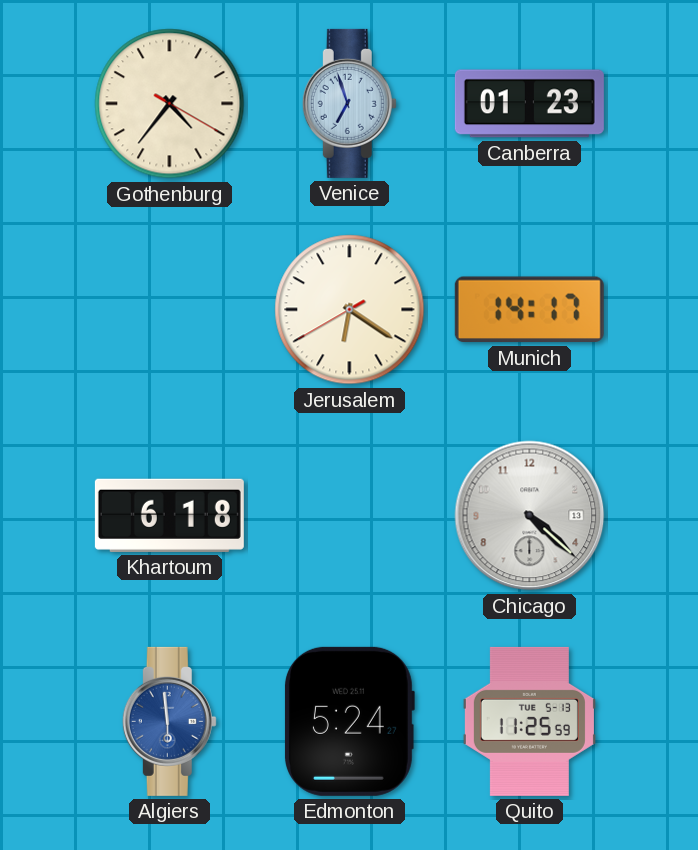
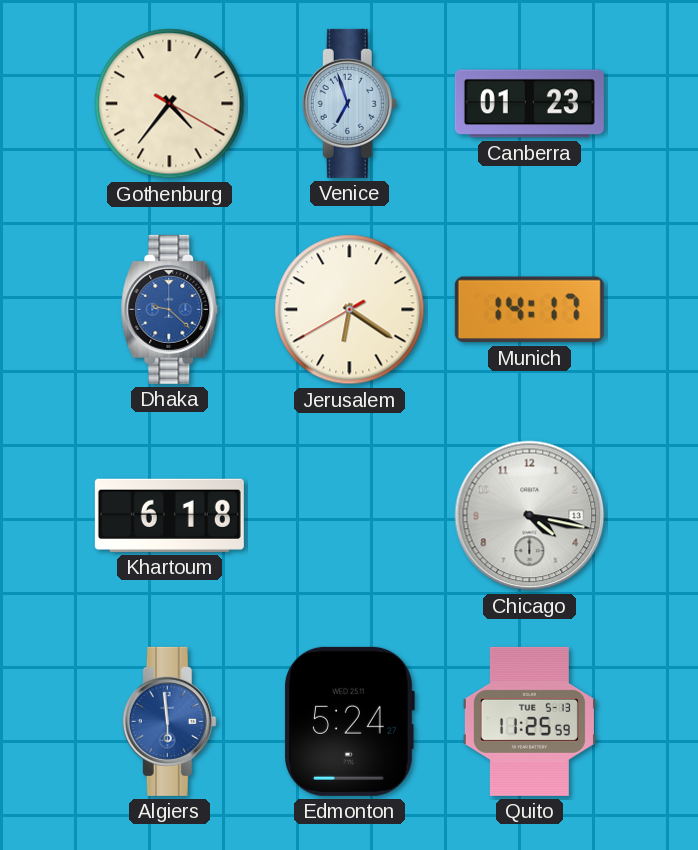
Dhaka: none -> 9:22
Chicago: 4:22 -> 4:17
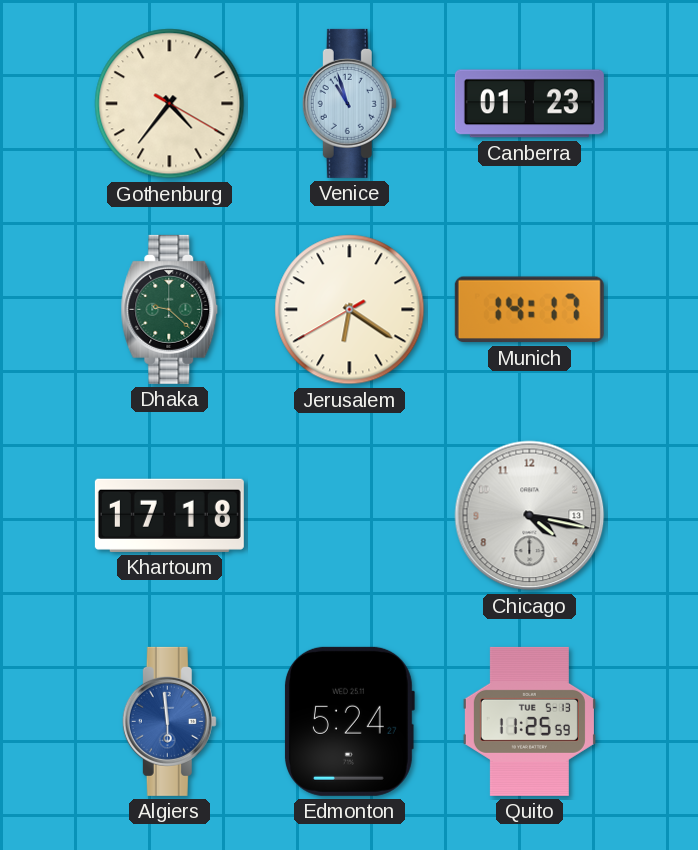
Venice: 6:57 -> 10:57
Dhaka dial: blue -> green
Khartoum: 6:18 -> 17:18
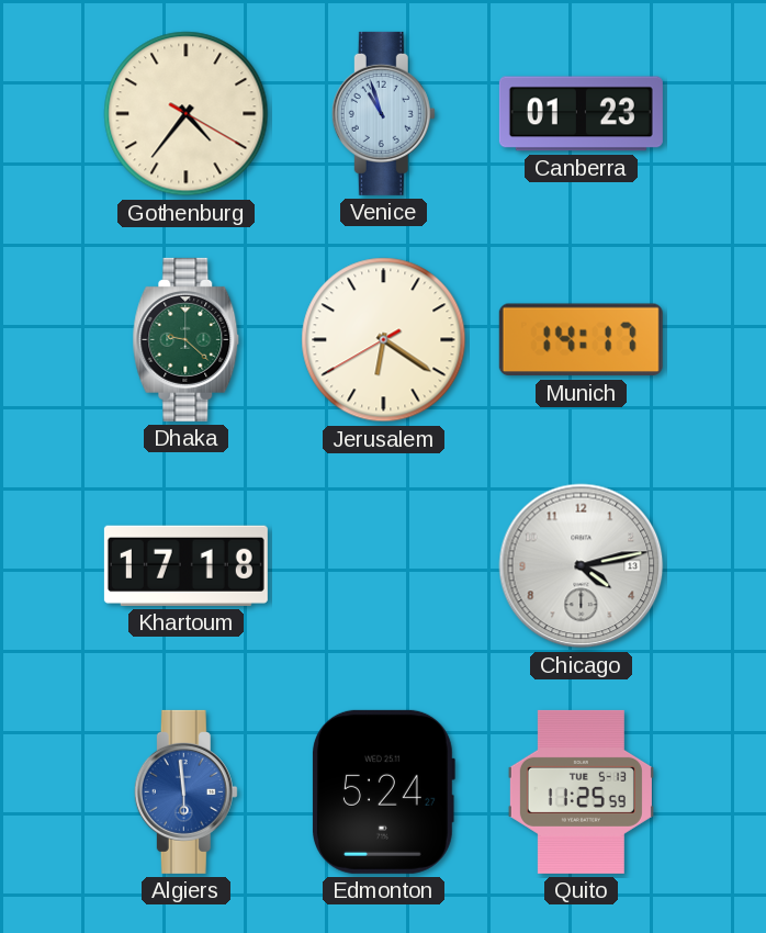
Chicago: 4:17 -> 4:13
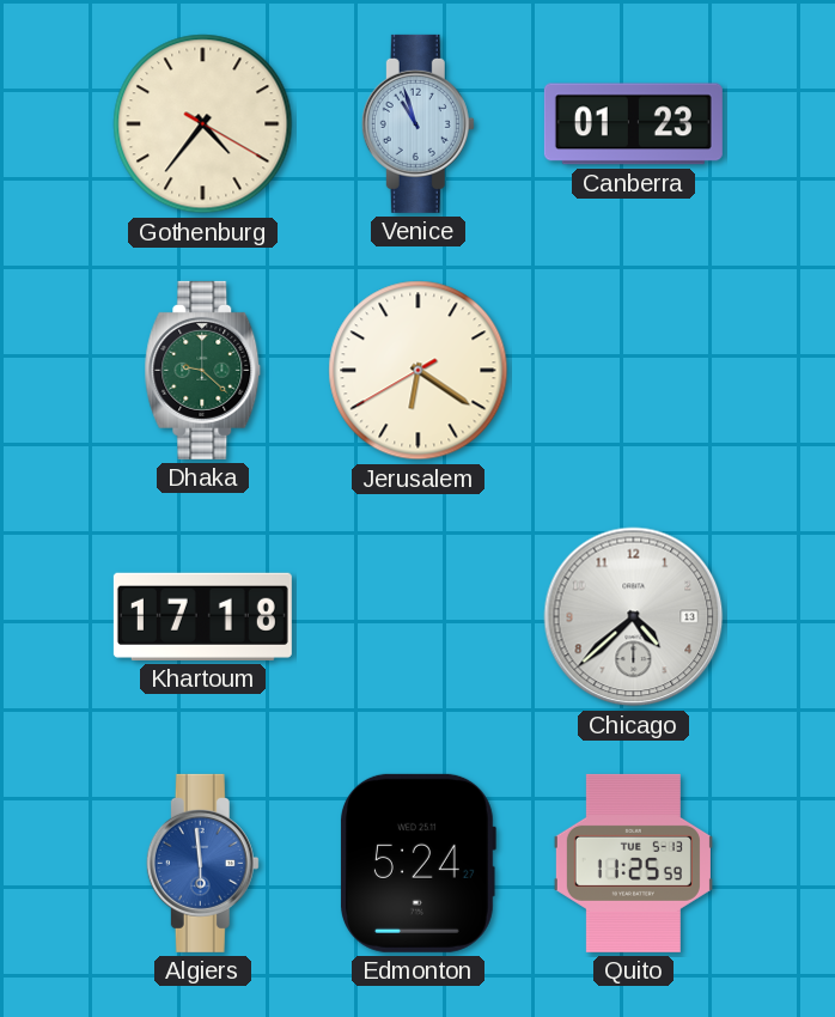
Munich: 14:17 -> none
Chicago: 4:13 -> 4:38
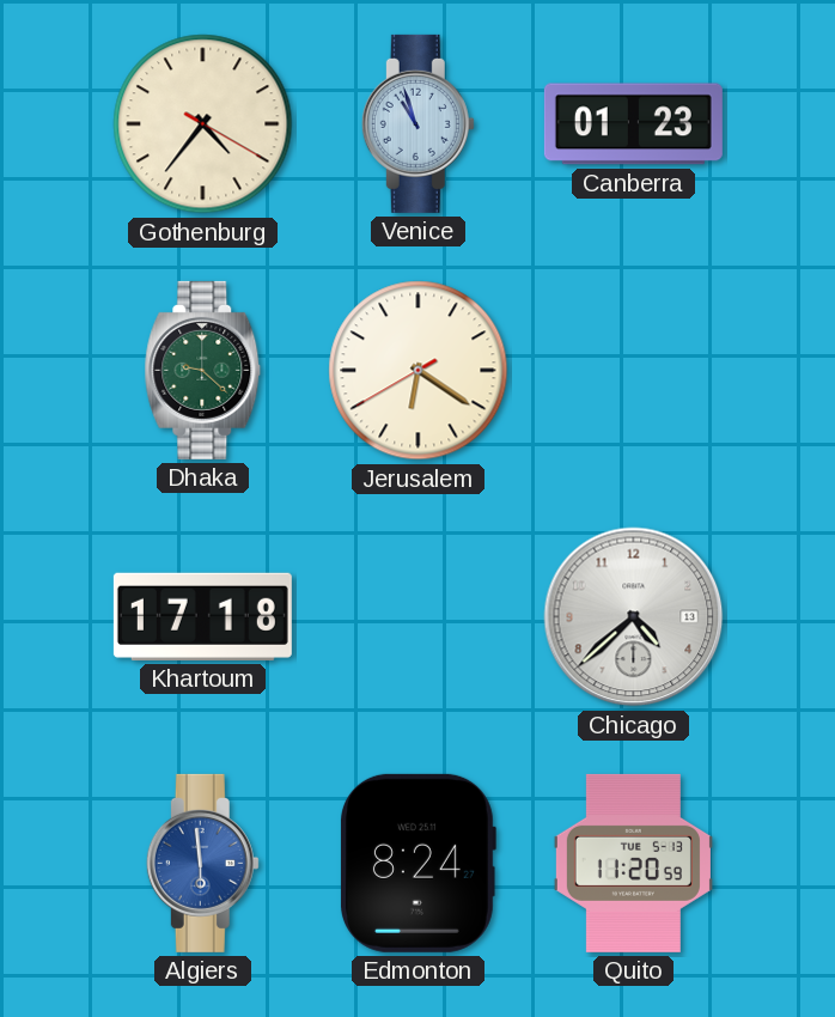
Edmonton: 5:24 -> 8:24
Quito: 11:25 -> 11:20
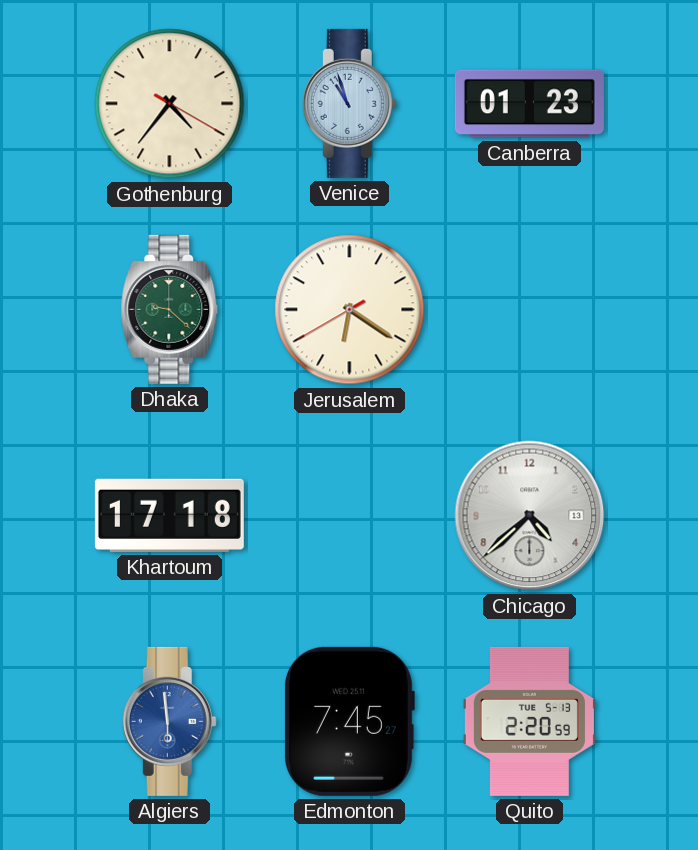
Edmonton: 8:24 -> 7:45
Quito: 11:20 -> 2:20
